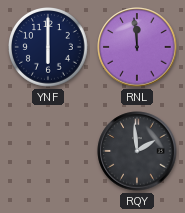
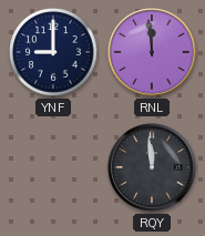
YNF: 6:00 -> 9:00
RQY: 1:59 -> 11:59
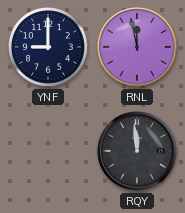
RNL: 11:59 -> 11:58
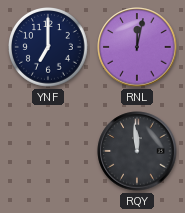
YNF: 9:00 -> 7:00
RNL: 11:58 -> 12:02
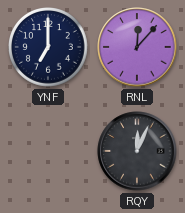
RNL: 12:02 -> 12:07
RQY: 11:59 -> 12:04
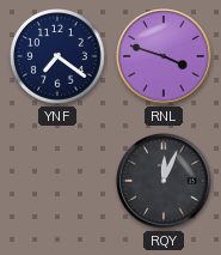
YNF: 7:00 -> 7:21
RNL: 12:07 -> 3:48
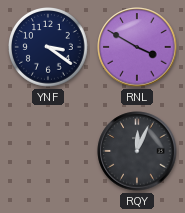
YNF: 7:21 -> 3:21
RNL: 3:48 -> 3:50
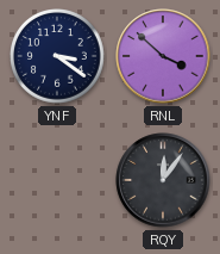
RNL: 3:50 -> 3:52
RQY: 12:04 -> 12:06
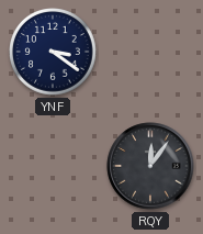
RNL: 3:52 -> none
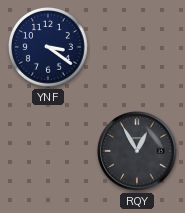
RQY: 12:06 -> 12:55
